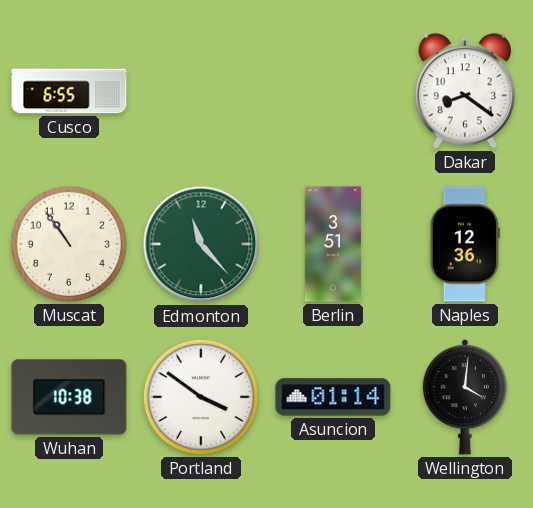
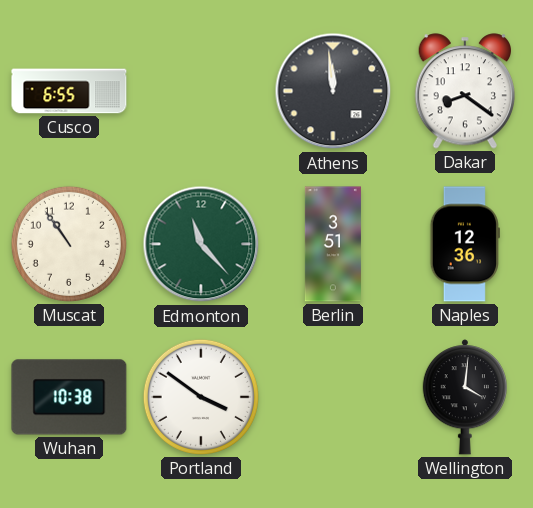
Athens: none -> 11:59
Asuncion: 01:14 -> none
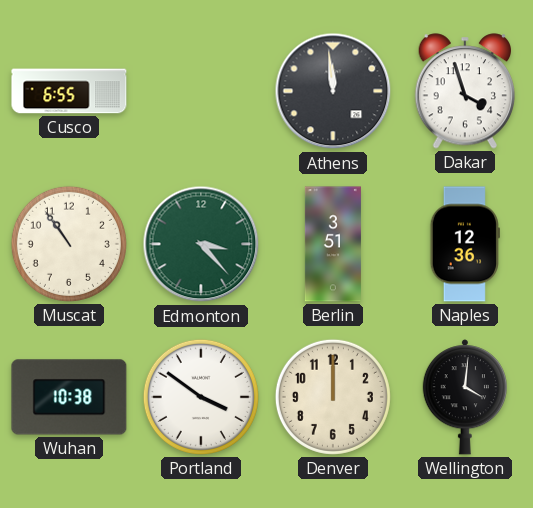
Dakar: 8:21 -> 3:57
Edmonton: 11:23 -> 3:23
Denver: none -> 12:00
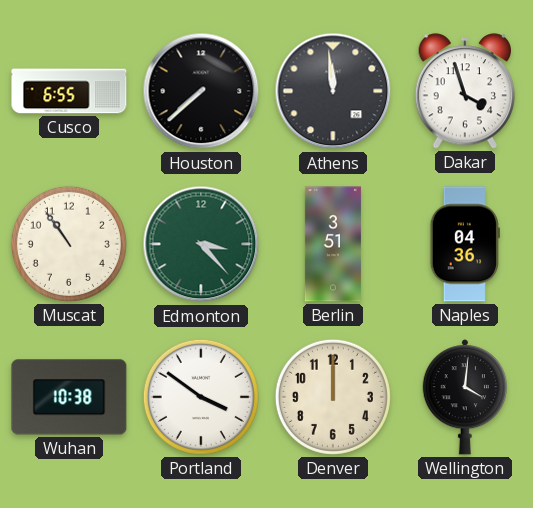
Houston: none -> 7:38
Naples: 12:36 -> 04:36
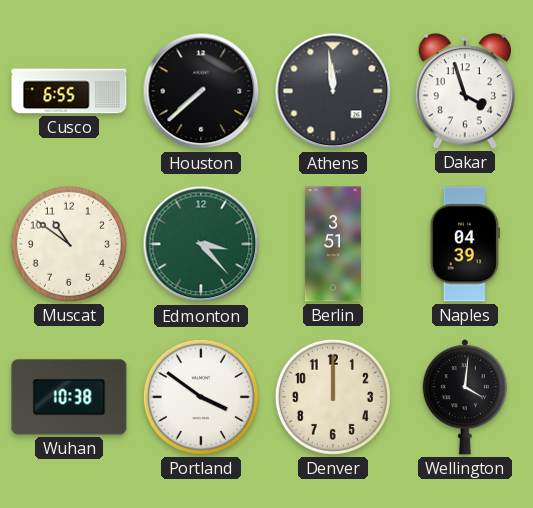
Muscat: 10:54 -> 10:51
Naples: 04:36 -> 04:39
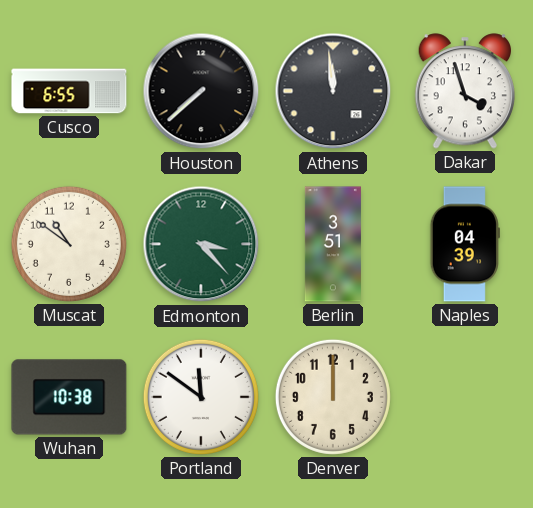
Portland: 3:51 -> 11:51
Wellington: 4:01 -> none
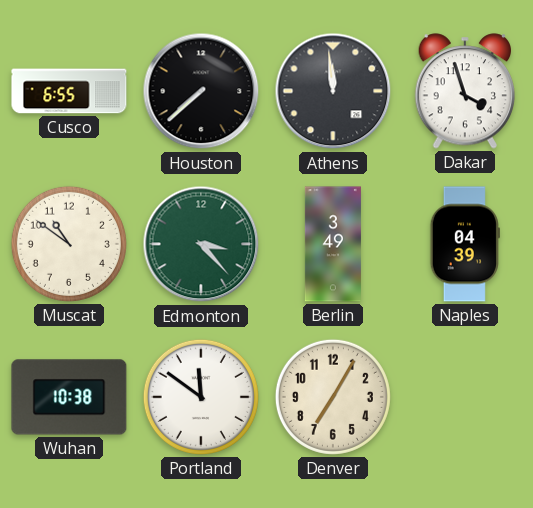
Berlin: 3:51 -> 3:49
Denver: 12:00 -> 7:05
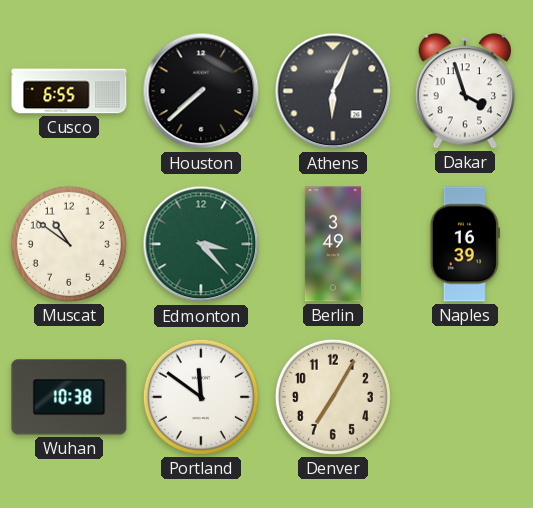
Athens: 11:59 -> 6:04
Naples: 04:39 -> 16:39
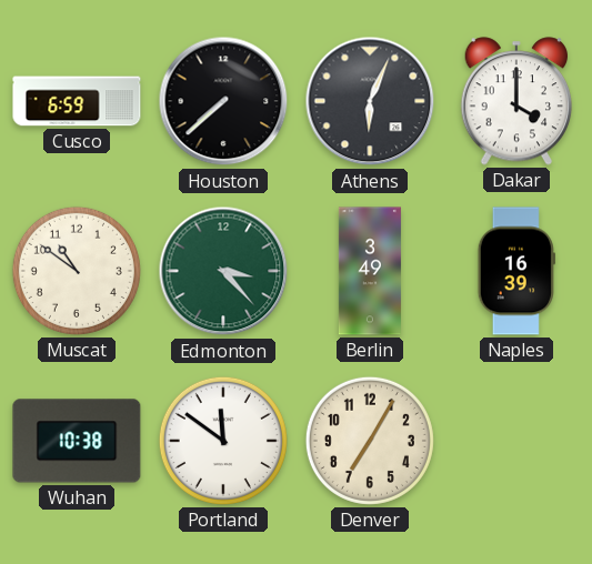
Cusco: 6:55 -> 6:59
Dakar: 3:57 -> 4:00
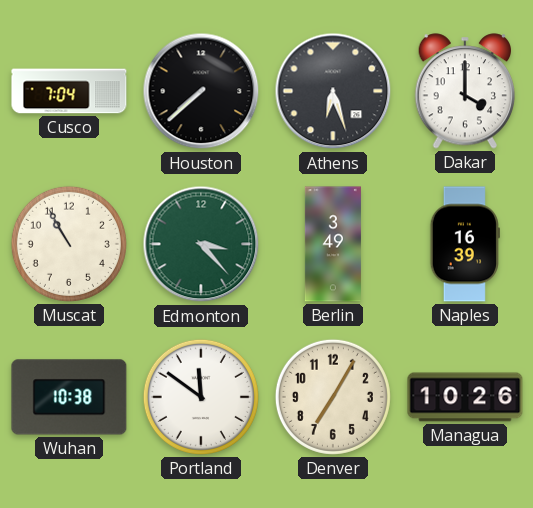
Cusco: 6:59 -> 7:04
Athens: 6:04 -> 6:27
Muscat: 10:51 -> 10:55
Managua: none -> 10:26
